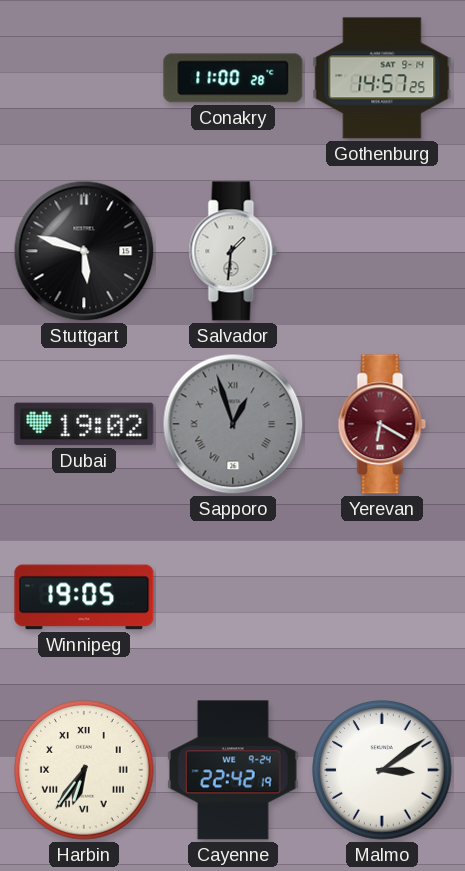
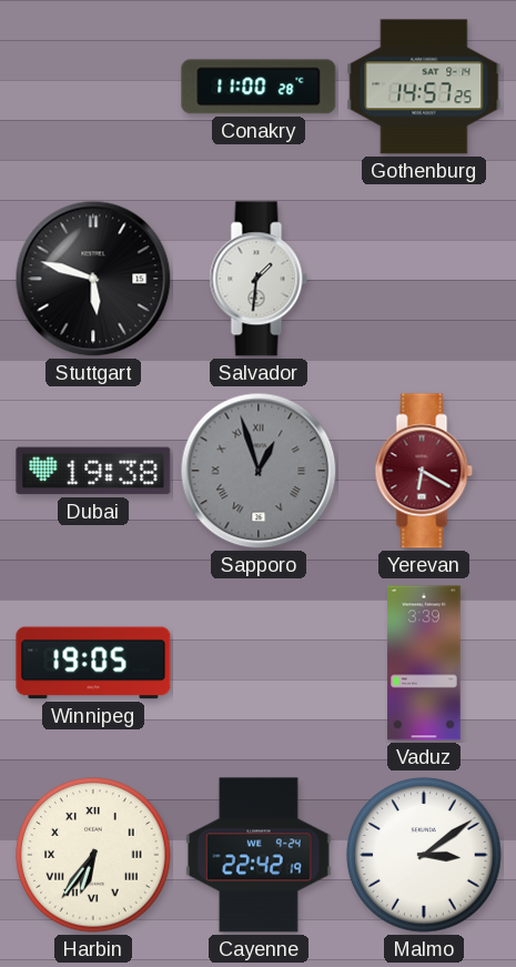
Dubai: 19:02 -> 19:38
Vaduz: none -> 3:39
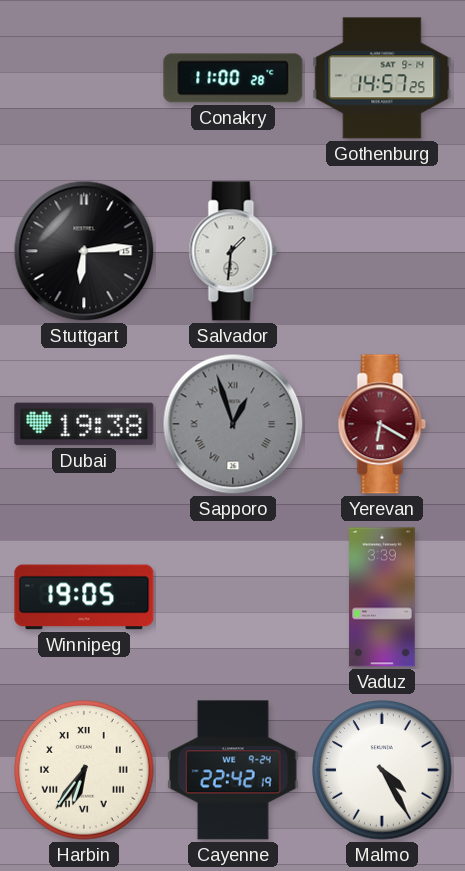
Stuttgart: 5:48 -> 6:14
Malmo: 3:09 -> 4:25
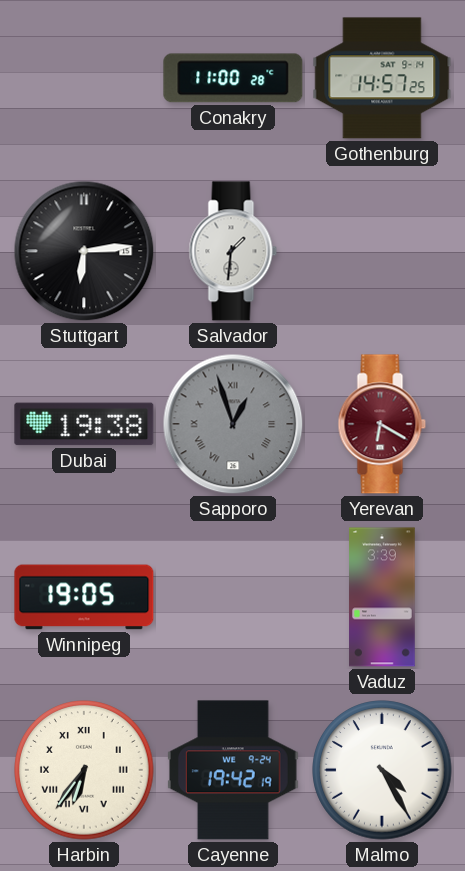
Cayenne: 22:42 -> 19:42
